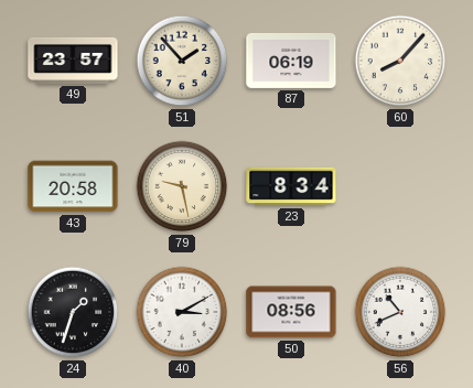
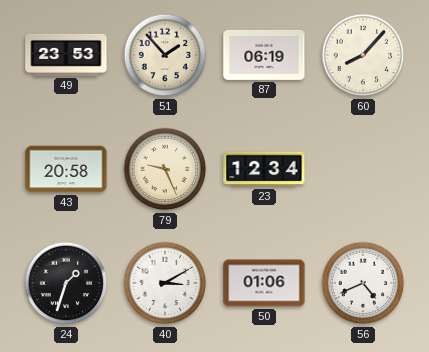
49: 23:57 -> 23:53
79: 9:28 -> 9:26
23: 8:34 -> 12:34
50: 08:56 -> 01:06
56: 10:41 -> 4:41
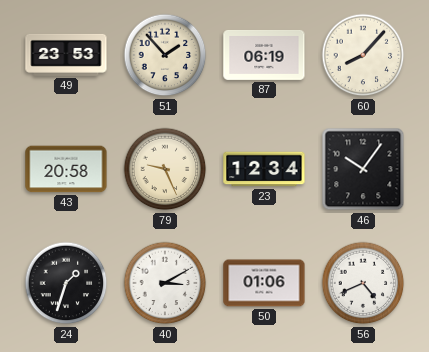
46: none -> 10:06
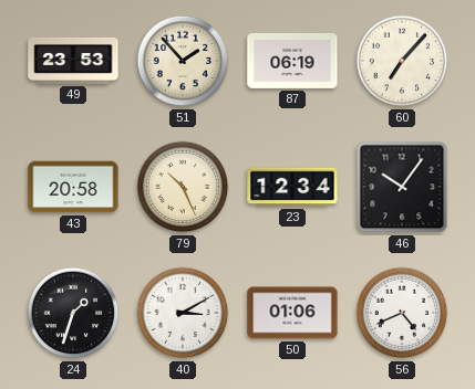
60: 8:07 -> 7:07
79: 9:26 -> 10:26
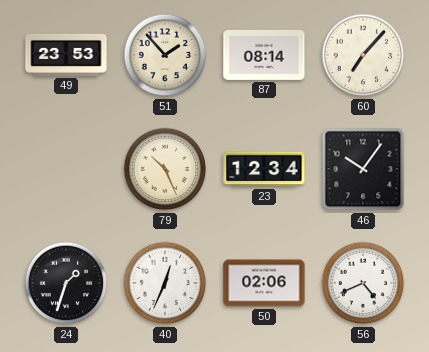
87: 06:19 -> 08:14
43: 20:58 -> none
40: 3:10 -> 12:34
50: 01:06 -> 02:06
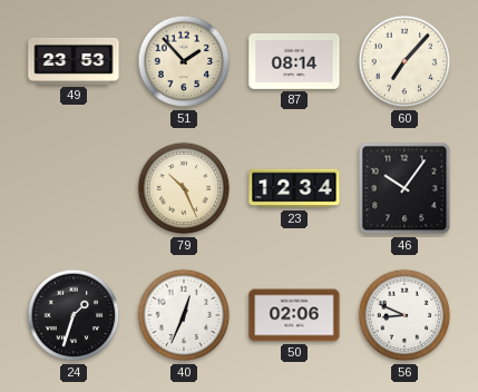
56: 4:41 -> 8:49
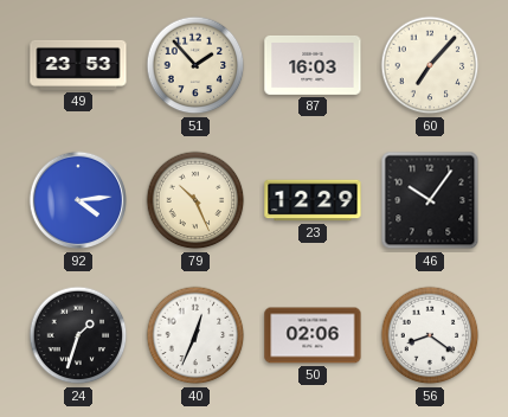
87: 08:14 -> 16:03
92: none -> 4:14
23: 12:34 -> 12:29
56: 8:49 -> 8:21
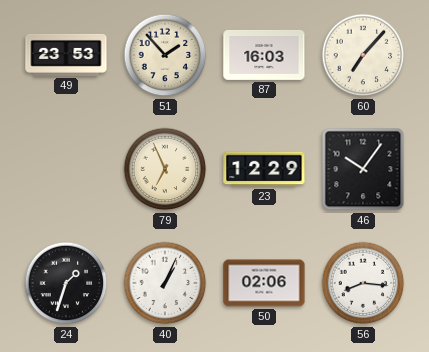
92: 4:14 -> none
79: 10:26 -> 6:56
40: 12:34 -> 1:04
56: 8:21 -> 8:16
